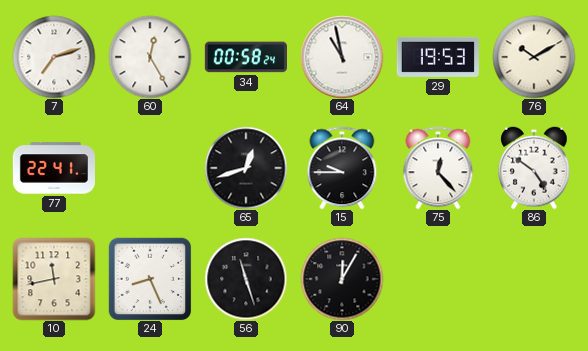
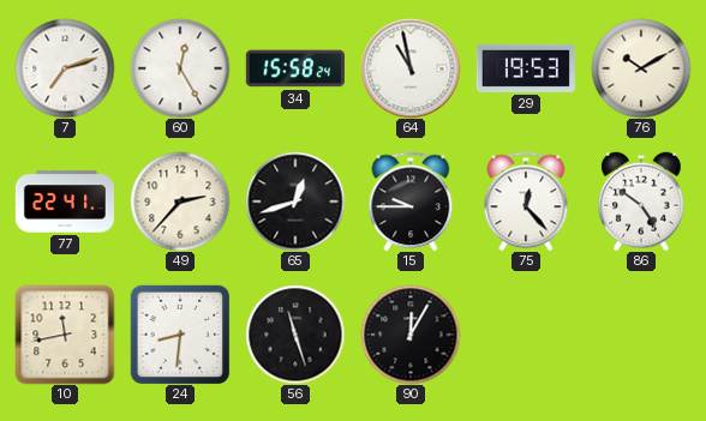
34: 00:58 -> 15:58
49: none -> 2:37
24: 8:26 -> 8:31
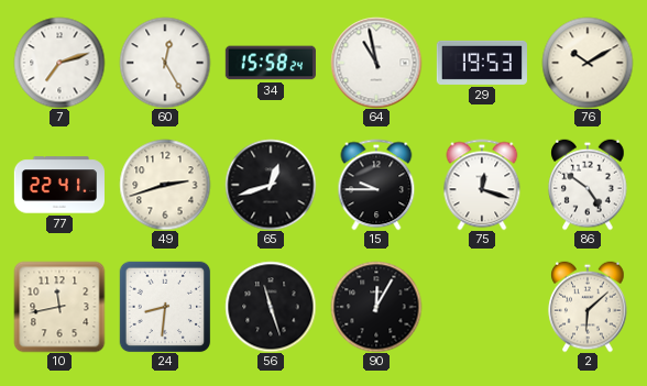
49: 2:37 -> 2:42
75: 12:23 -> 12:18
2: none -> 6:08
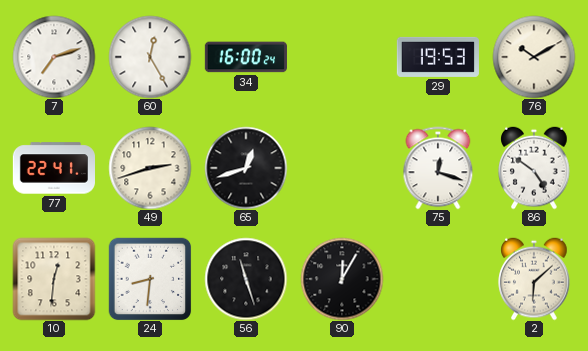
34: 15:58 -> 16:00
64: 10:58 -> none
15: 9:45 -> none
10: 11:43 -> 12:31
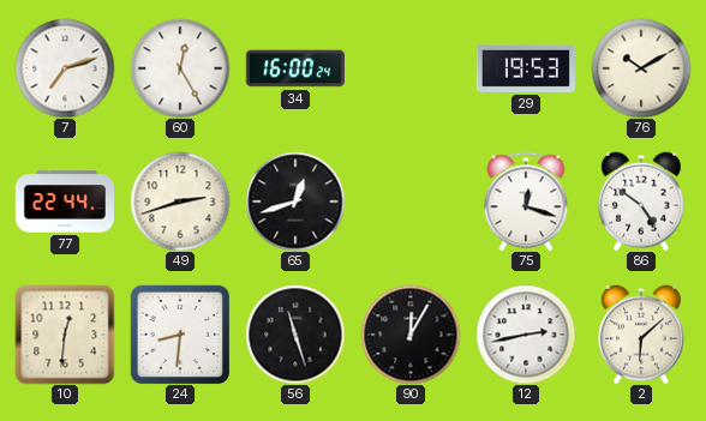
77: 22:41 -> 22:44
12: none -> 2:43
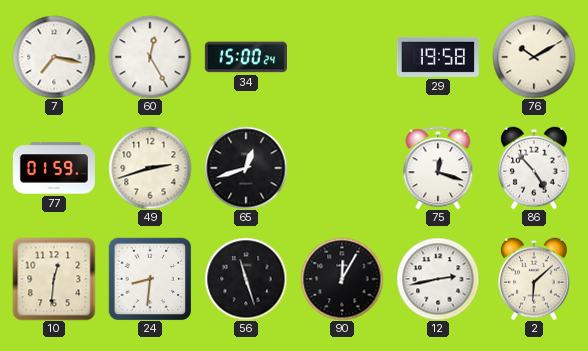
7: 7:12 -> 7:17
34: 16:00 -> 15:00
29: 19:53 -> 19:58
77: 22:44 -> 01:59
86: 4:51 -> 4:53
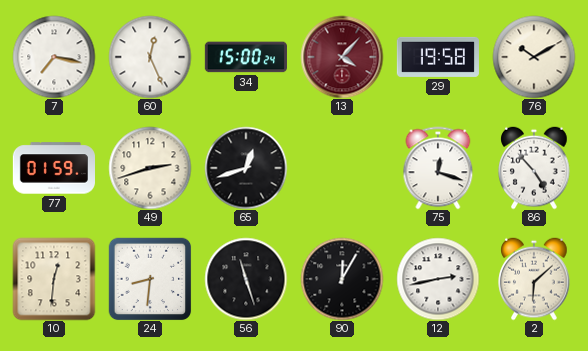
60: 12:25 -> 12:26
13: none -> 4:07
